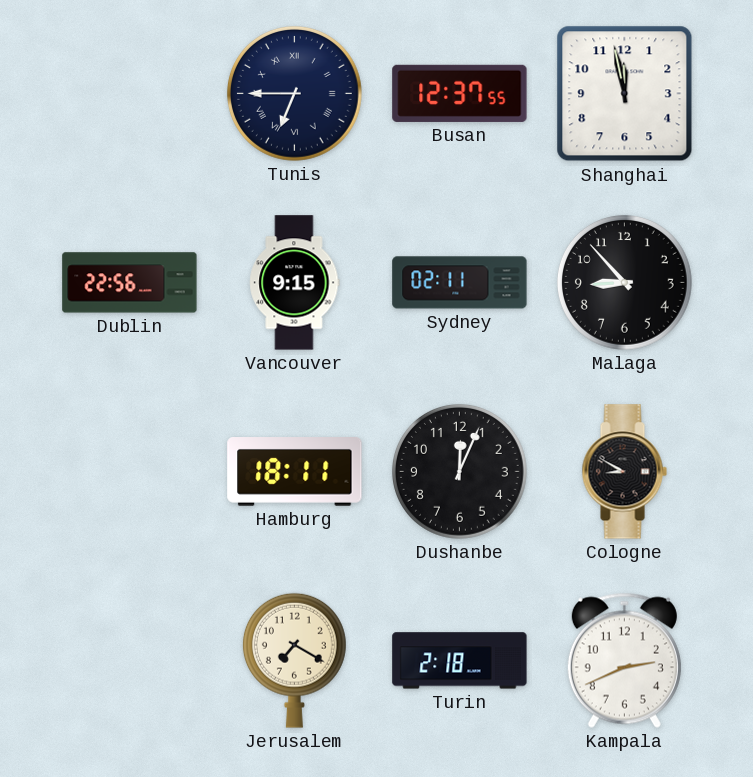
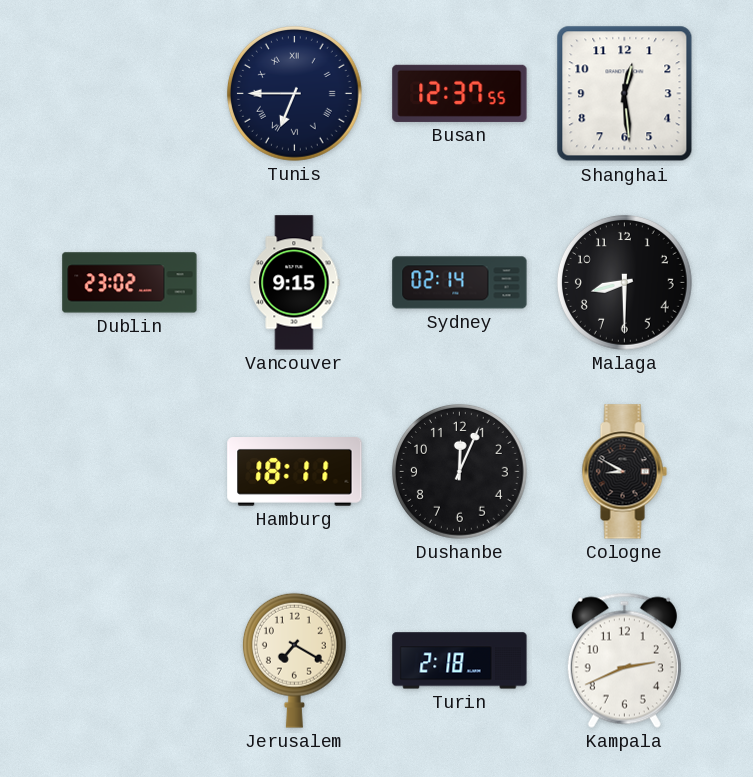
Shanghai: 11:58 -> 12:29
Dublin: 22:56 -> 23:02
Sydney: 02:11 -> 02:14
Malaga: 8:53 -> 8:30
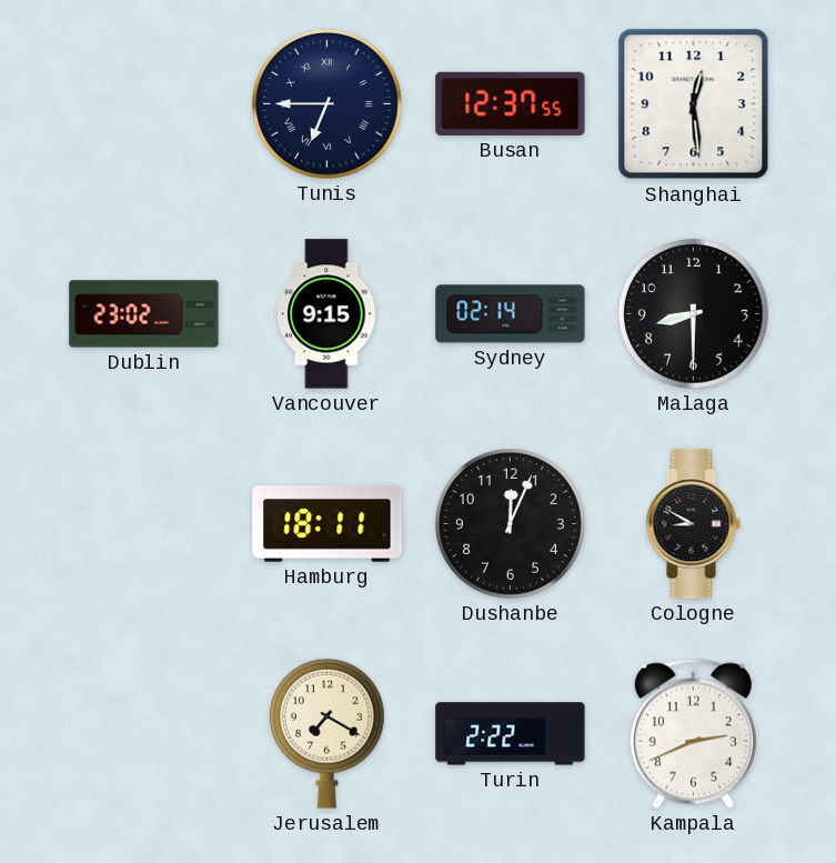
Turin: 2:18 -> 2:22
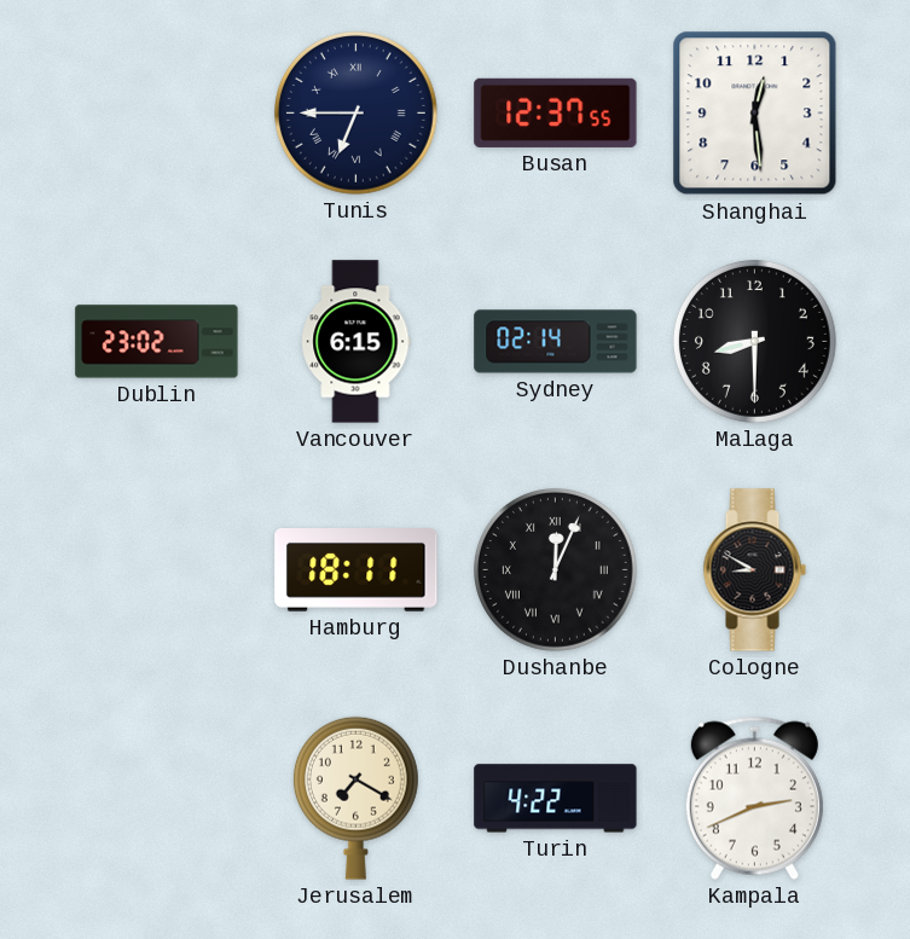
Vancouver: 9:15 -> 6:15
Dushanbe numerals: Arabic -> Roman
Turin: 2:22 -> 4:22
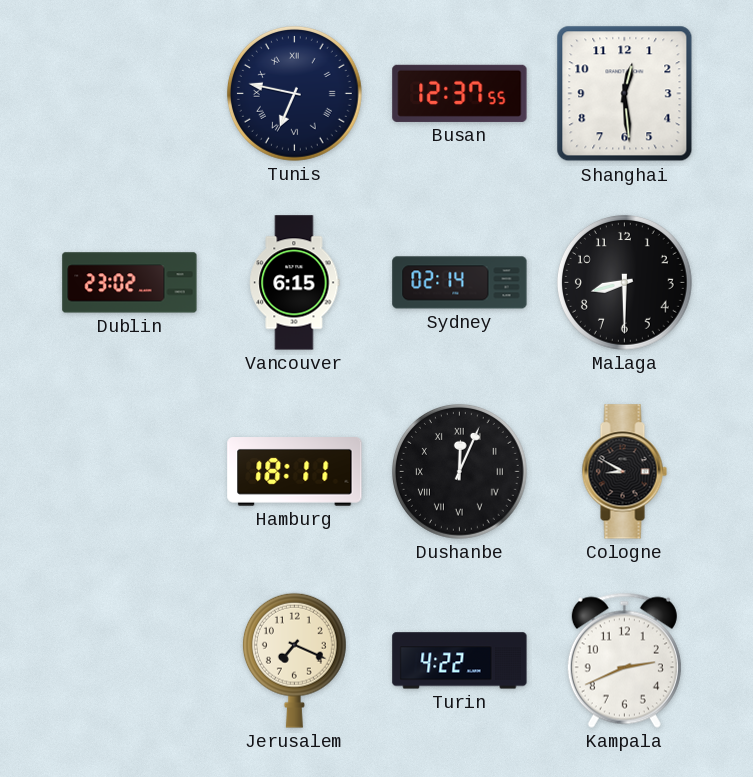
Tunis: 6:45 -> 6:47
Jerusalem: 7:20 -> 7:19
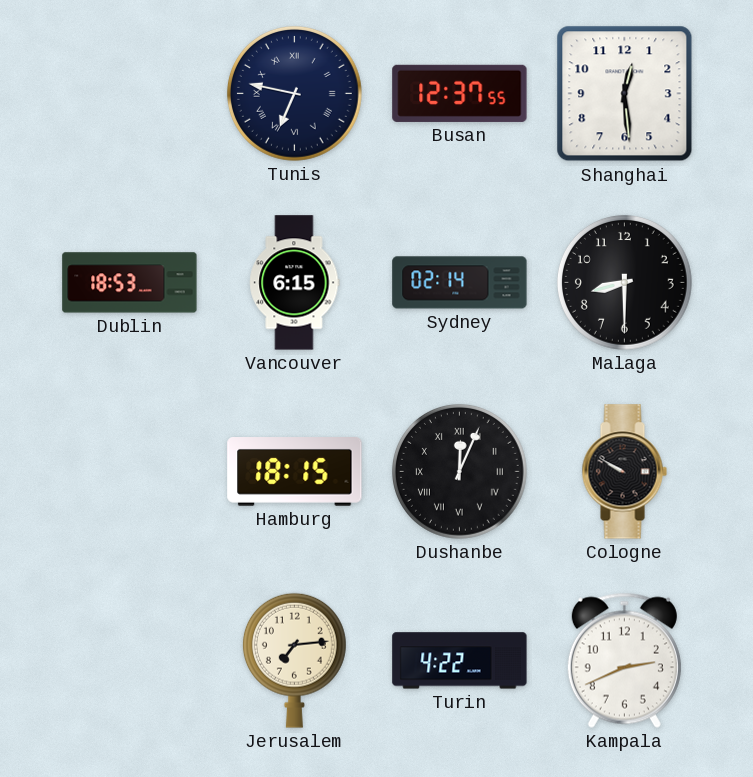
Dublin: 23:02 -> 18:53
Hamburg: 18:11 -> 18:15
Cologne: 8:50 -> 9:50
Jerusalem: 7:19 -> 7:14
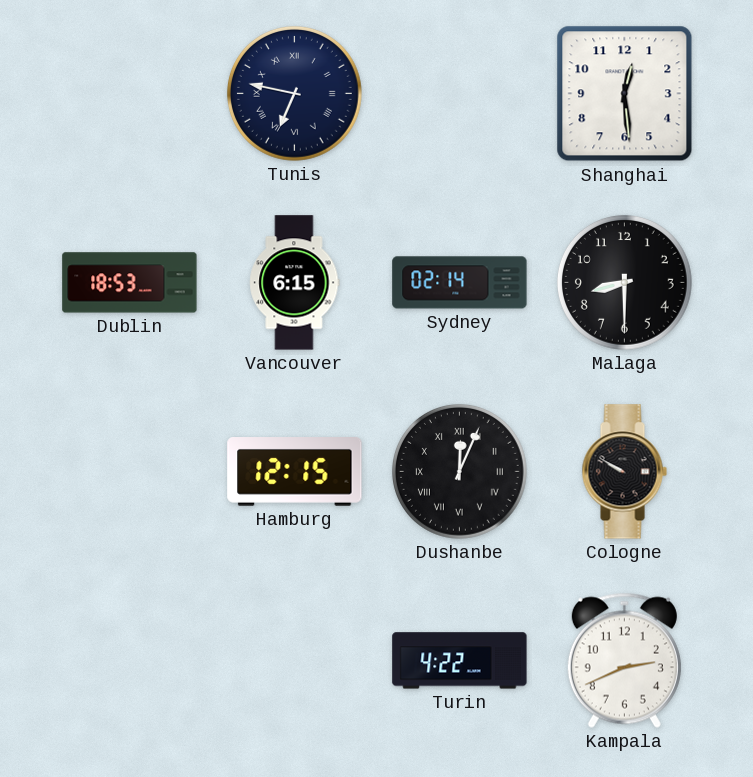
Busan: 12:37 -> none
Hamburg: 18:15 -> 12:15
Jerusalem: 7:14 -> none
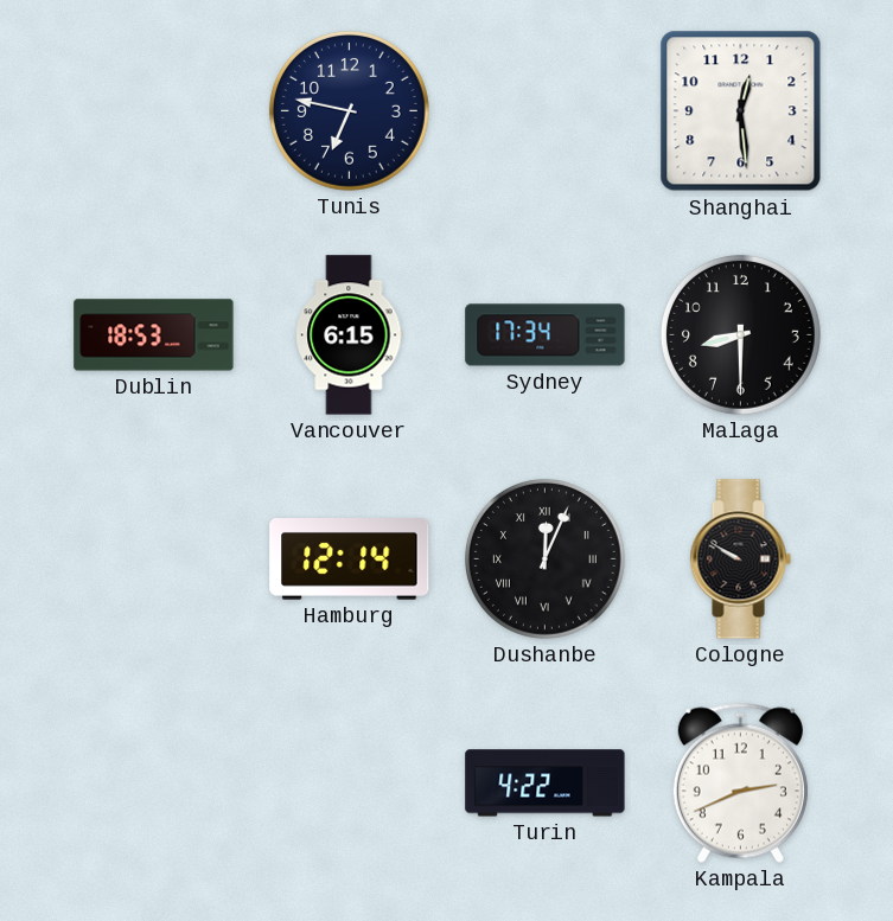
Tunis numerals: Roman -> Arabic
Sydney: 02:14 -> 17:34
Hamburg: 12:15 -> 12:14
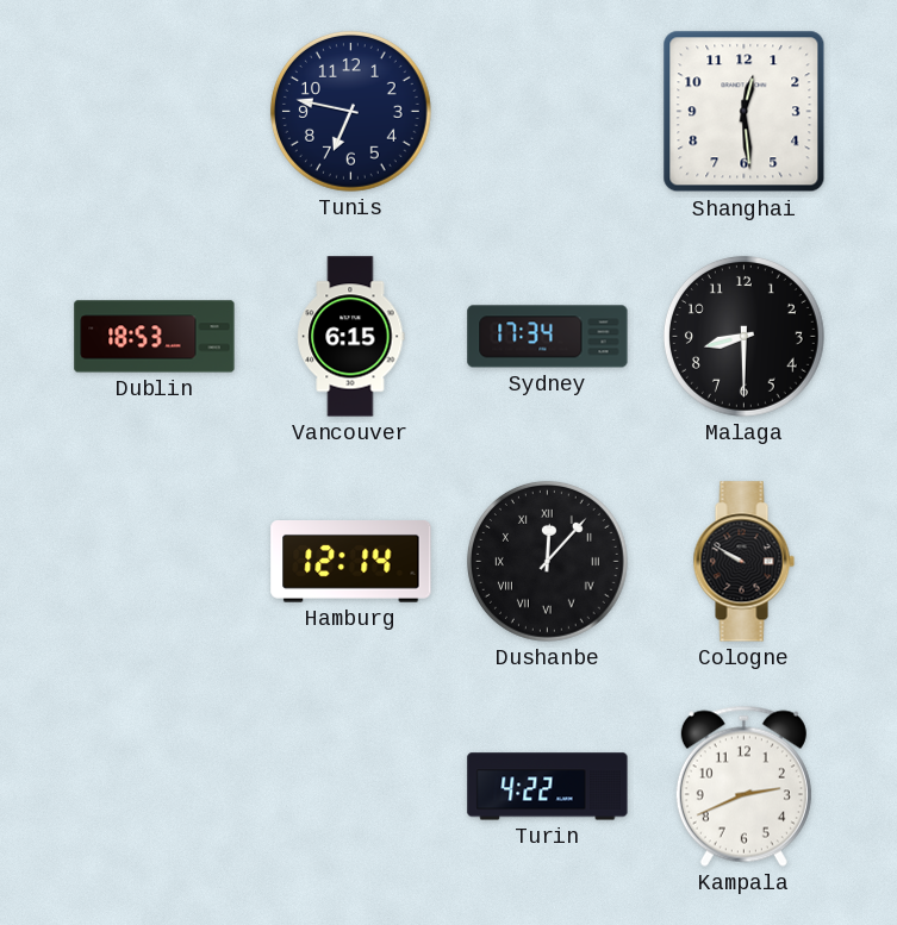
Dushanbe: 12:04 -> 12:07
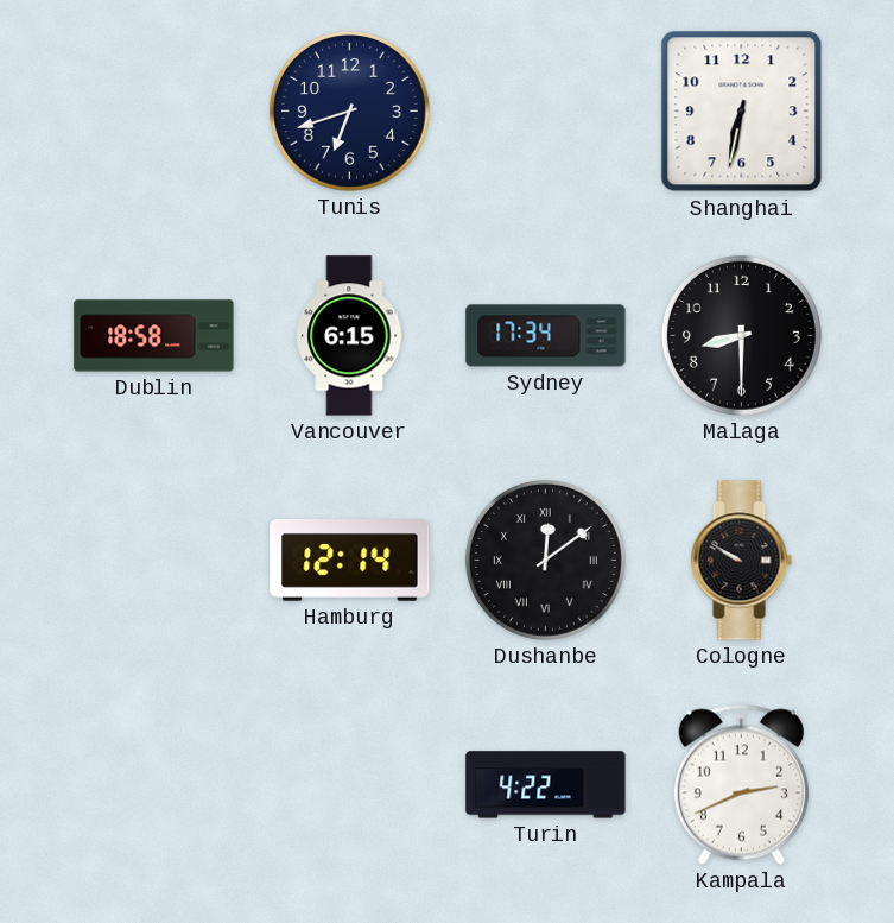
Tunis: 6:47 -> 6:42
Shanghai: 12:29 -> 6:32
Dublin: 18:53 -> 18:58
Dushanbe: 12:07 -> 12:09
